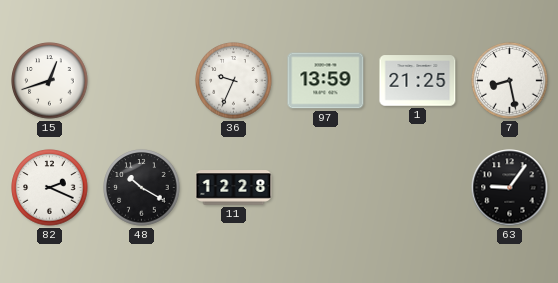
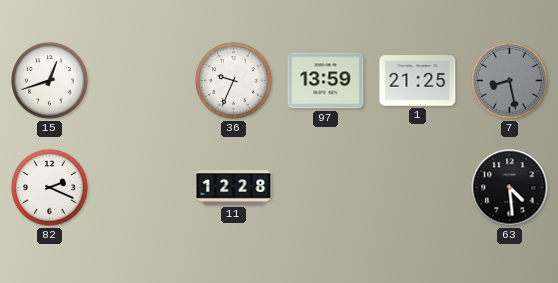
7 dial: white -> grey
48: 10:20 -> none
63: 9:06 -> 4:29
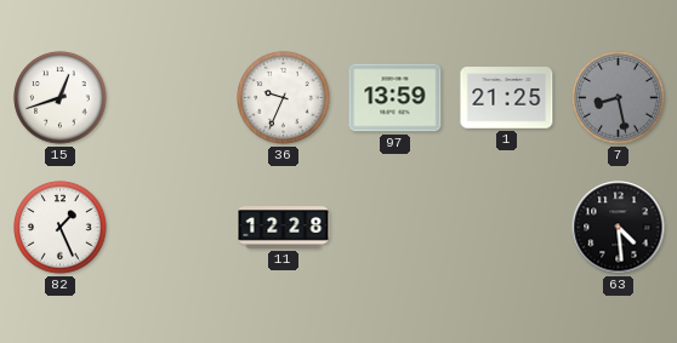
82: 2:19 -> 1:26
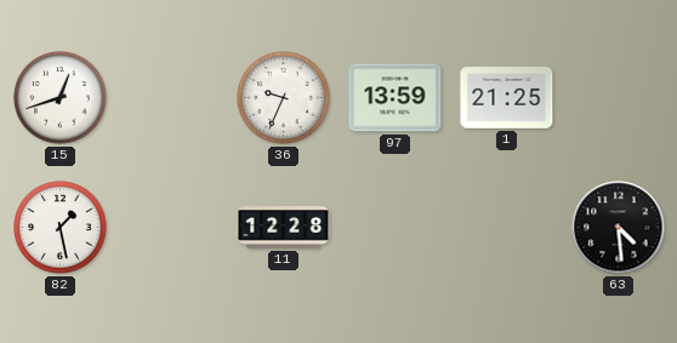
7: 8:28 -> none
82: 1:26 -> 1:28
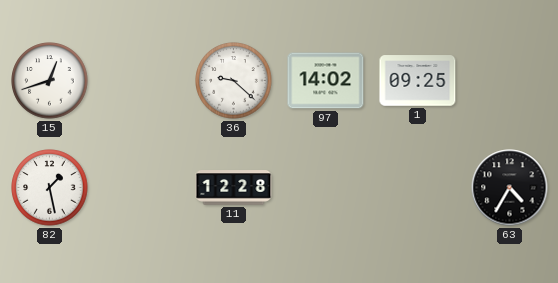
36: 9:34 -> 9:22
97: 13:59 -> 14:02
1: 21:25 -> 09:25
63: 4:29 -> 4:35
